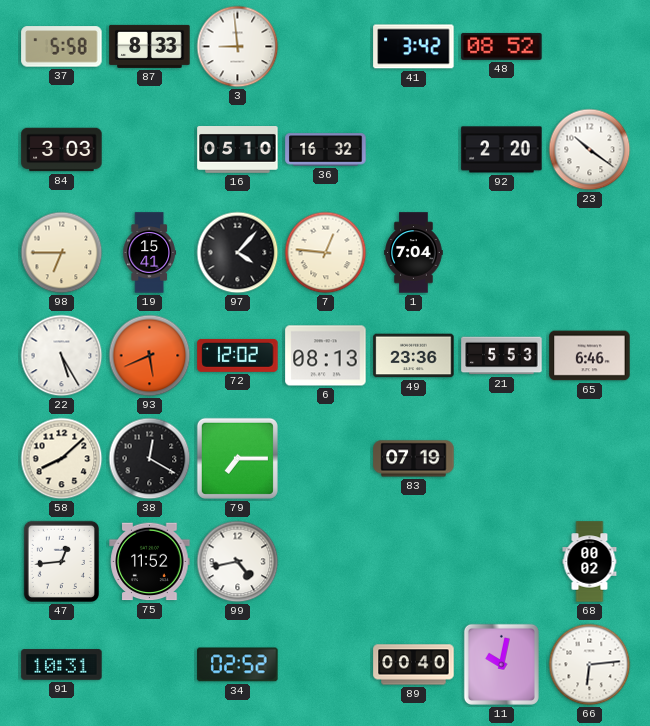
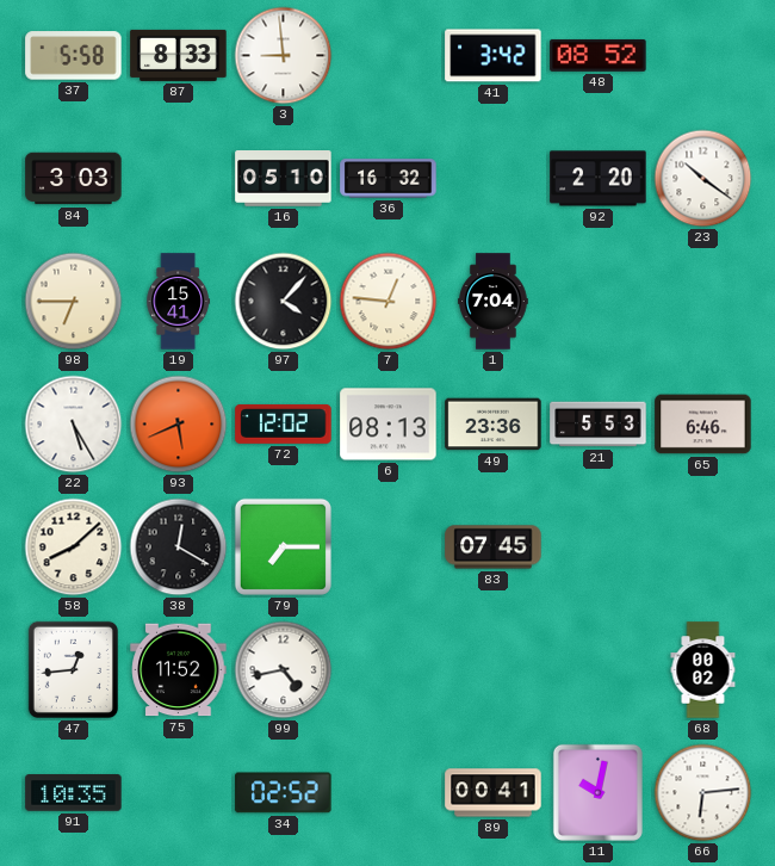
83: 07:19 -> 07:45
91: 10:31 -> 10:35
89: 00:40 -> 00:41
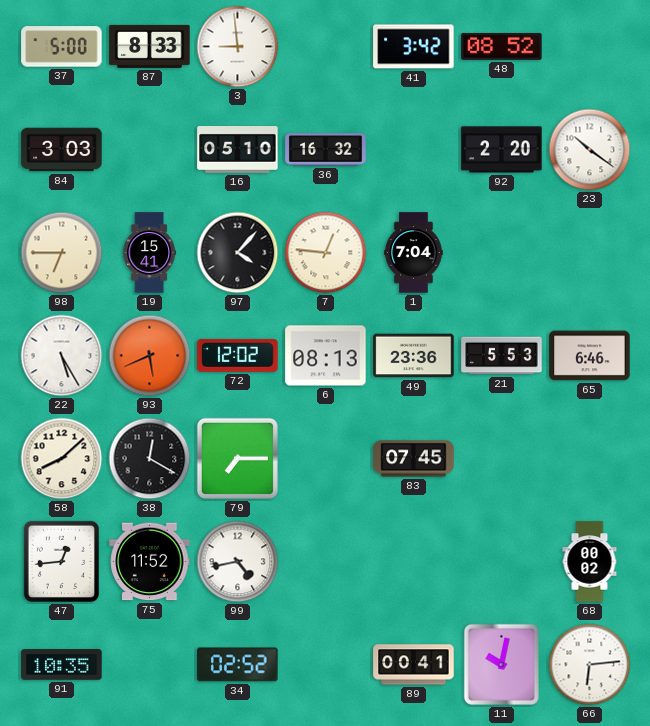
37: 5:58 -> 5:00
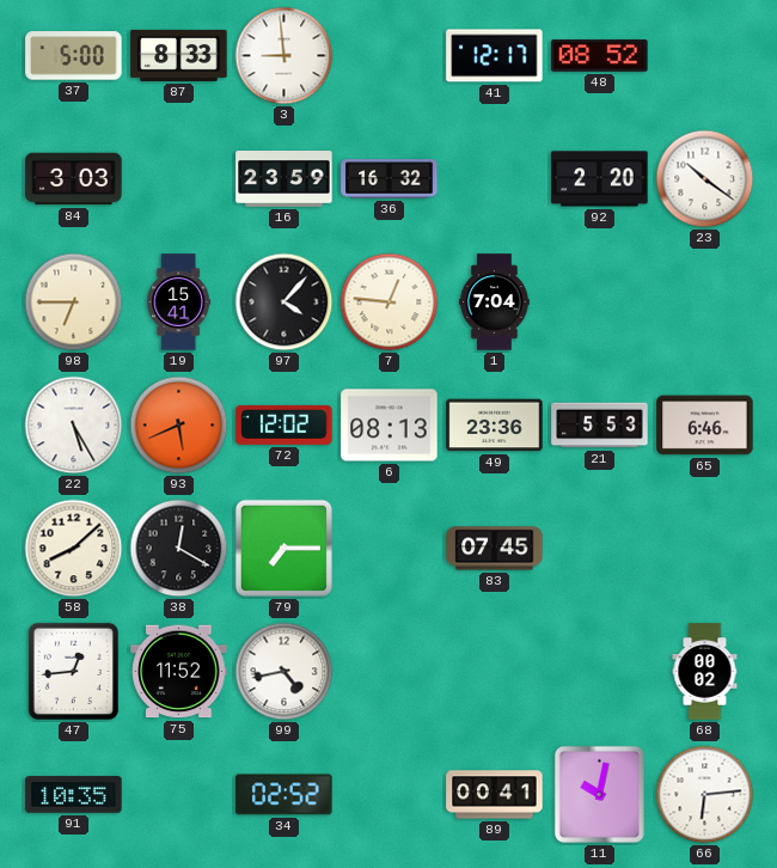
41: 3:42 -> 12:17
16: 05:10 -> 23:59
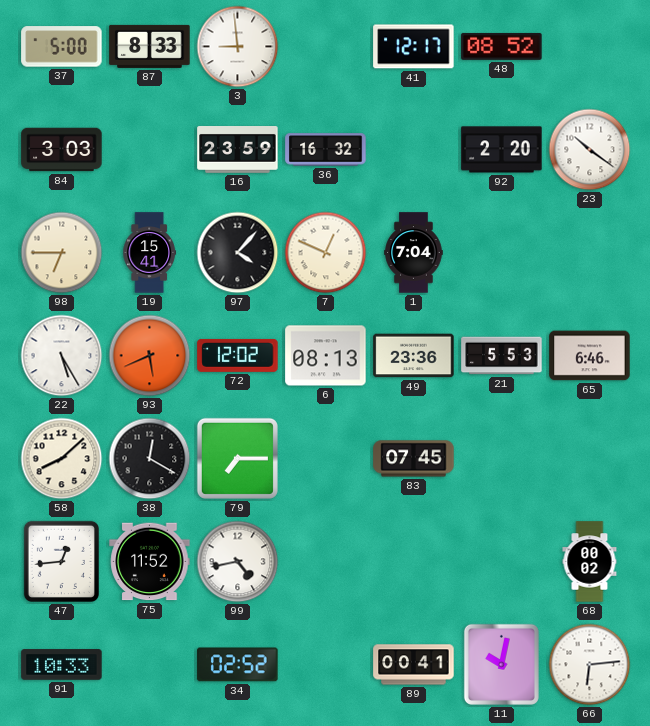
7: 12:46 -> 12:49
91: 10:35 -> 10:33
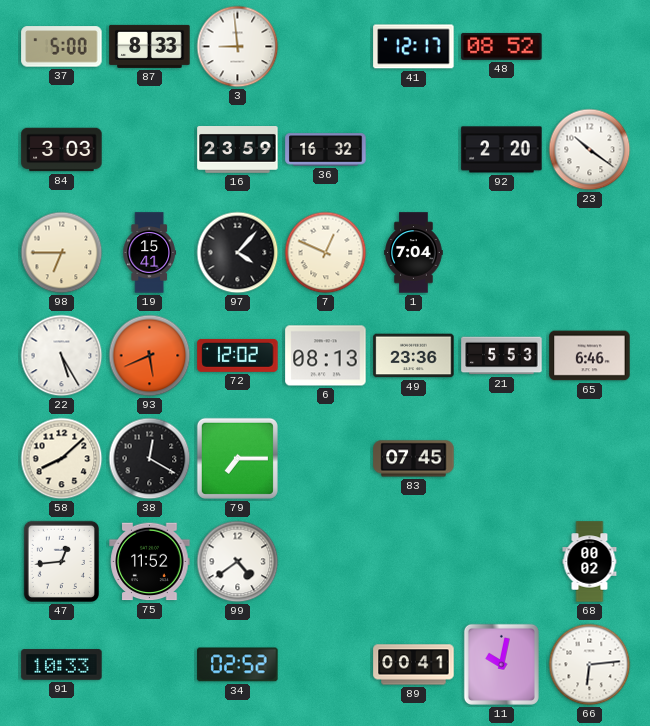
99: 4:43 -> 4:39
